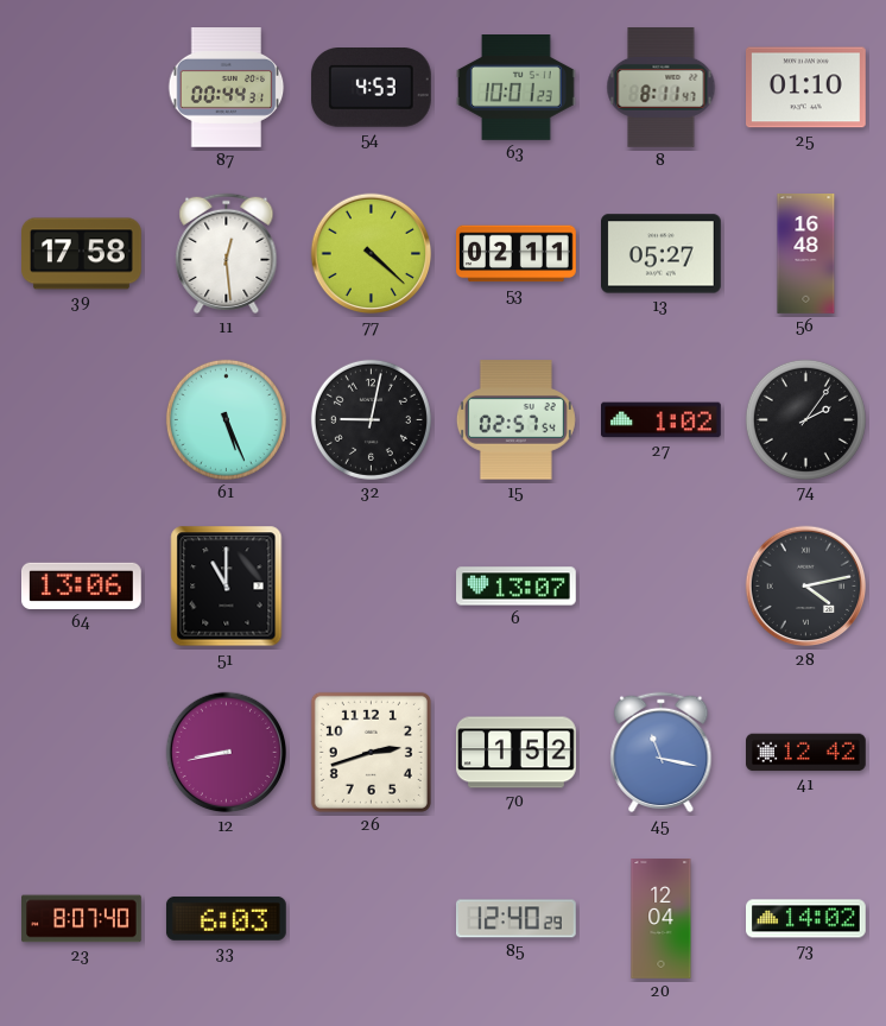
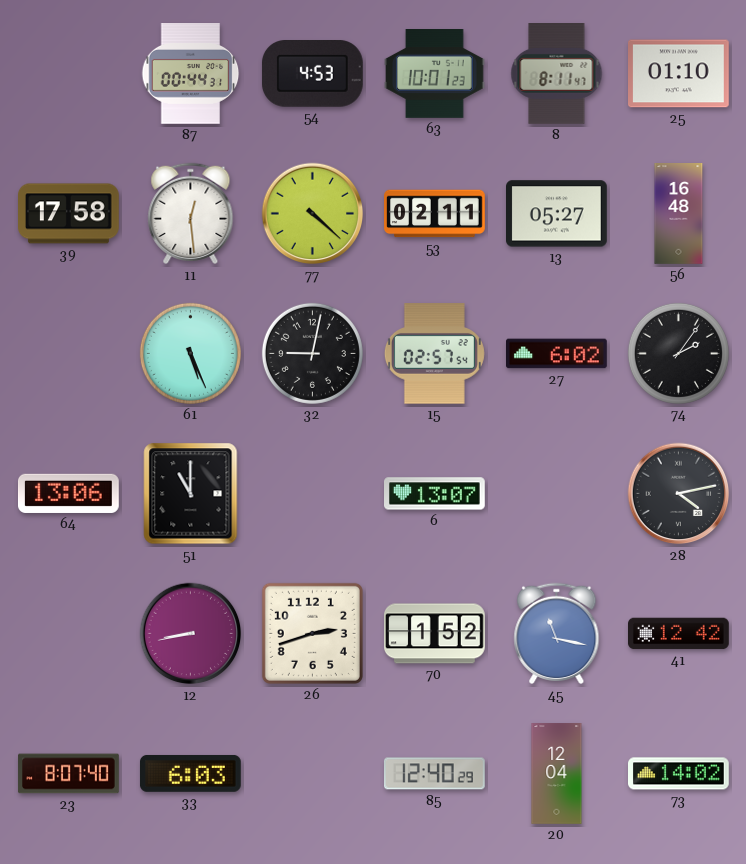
27: 1:02 -> 6:02
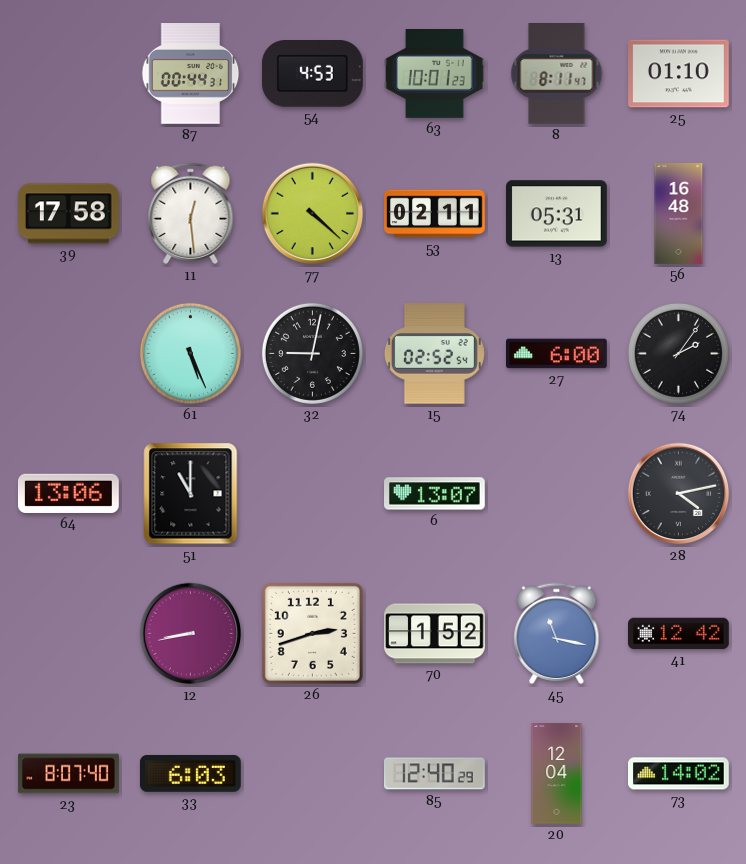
13: 05:27 -> 05:31
15: 02:57 -> 02:52
27: 6:02 -> 6:00
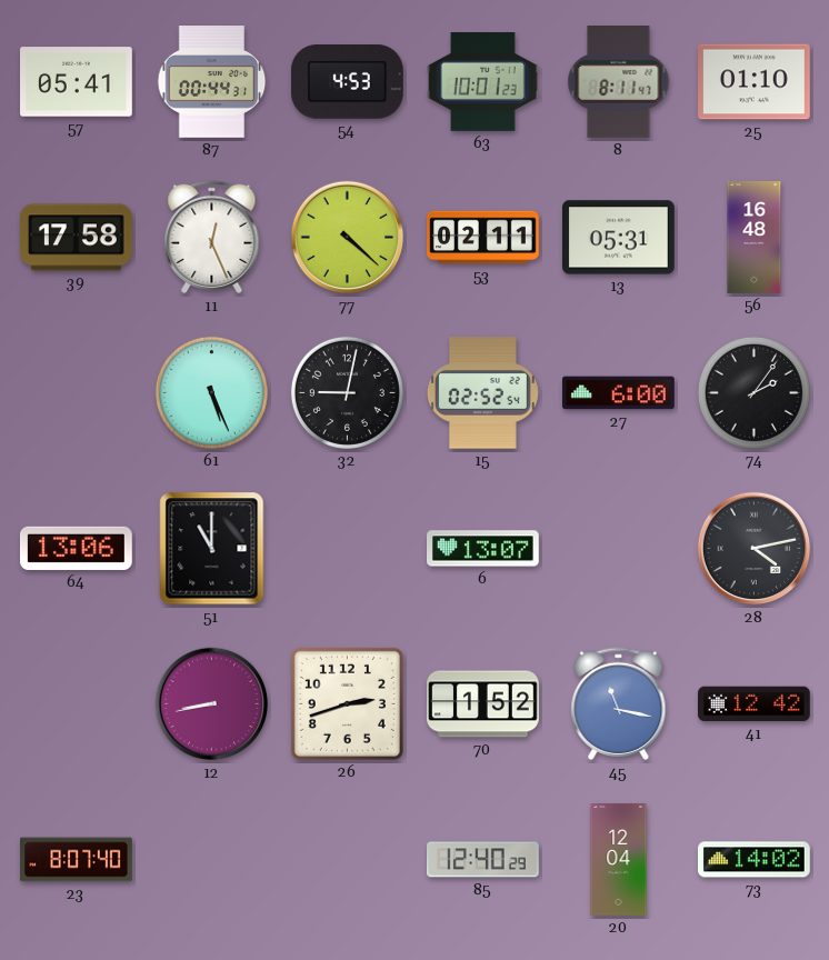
57: none -> 05:41
11: 12:29 -> 12:26
33: 6:03 -> none
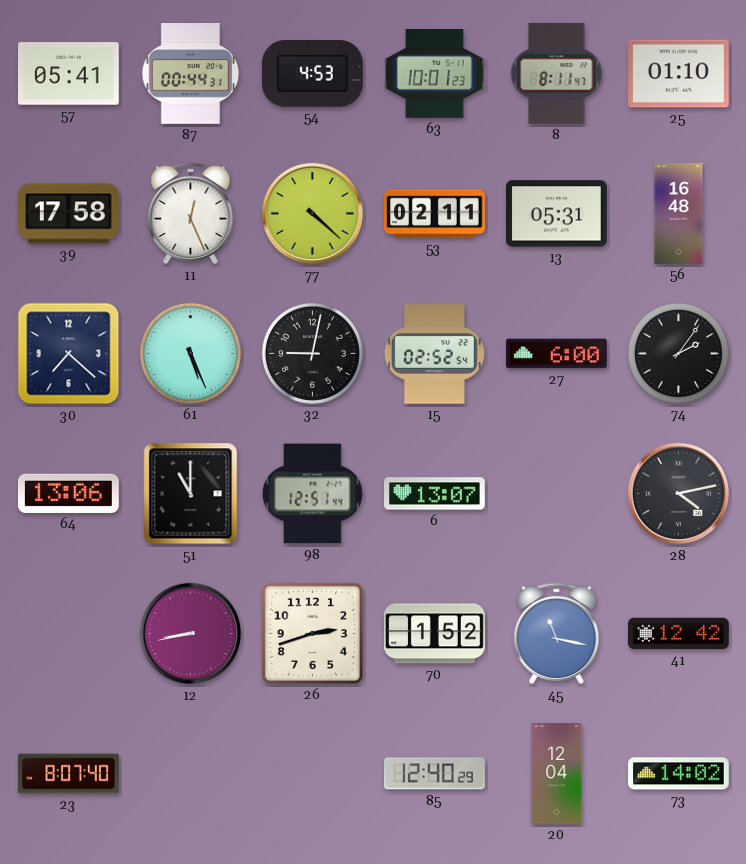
30: none -> 7:22
98: none -> 12:51
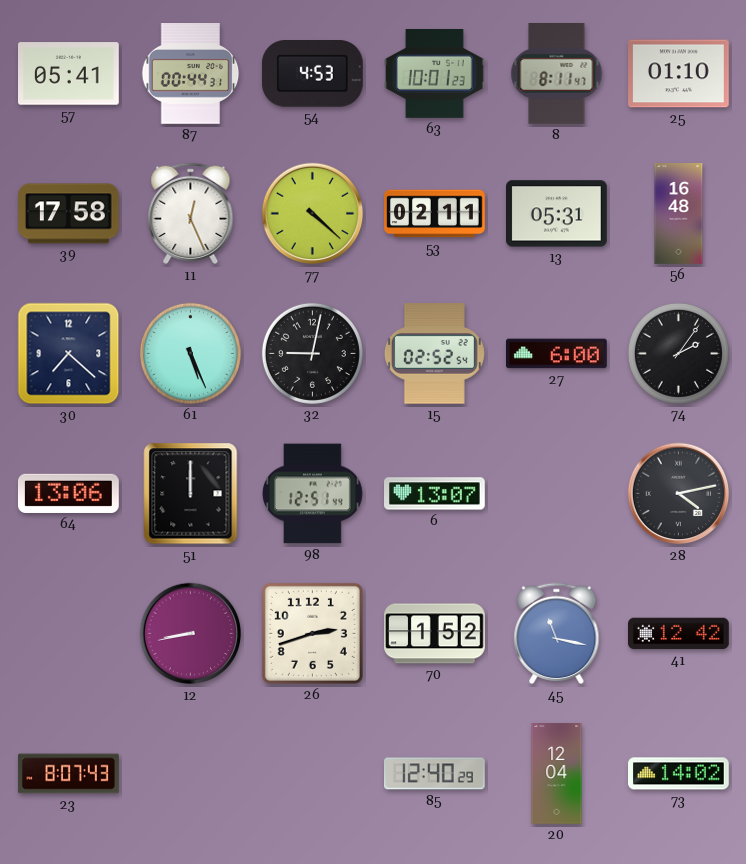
51: 11:00 -> 12:00
23: 8:07:40 -> 8:07:43
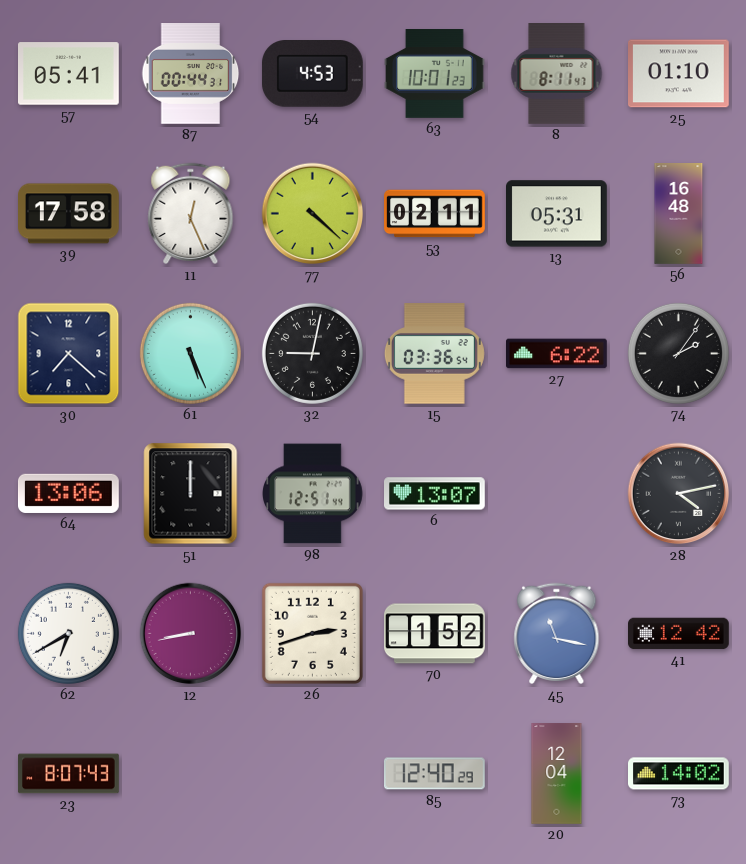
15: 02:52 -> 03:36
27: 6:00 -> 6:22
62: none -> 6:40
